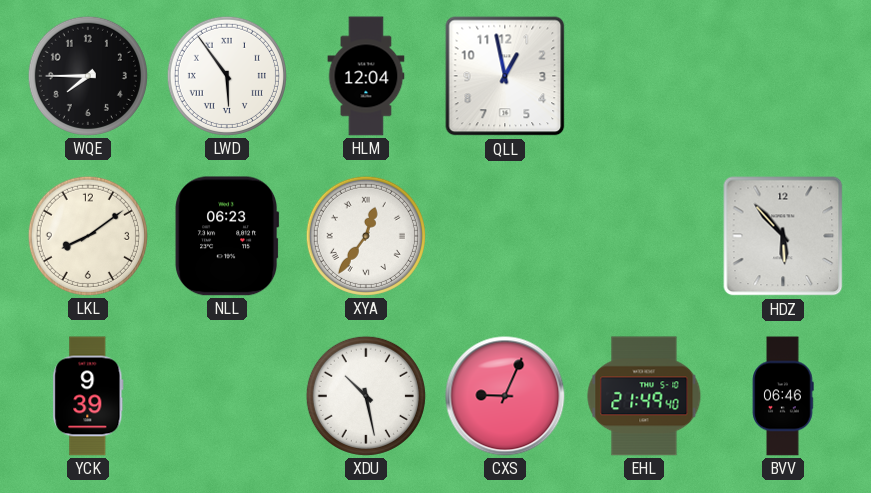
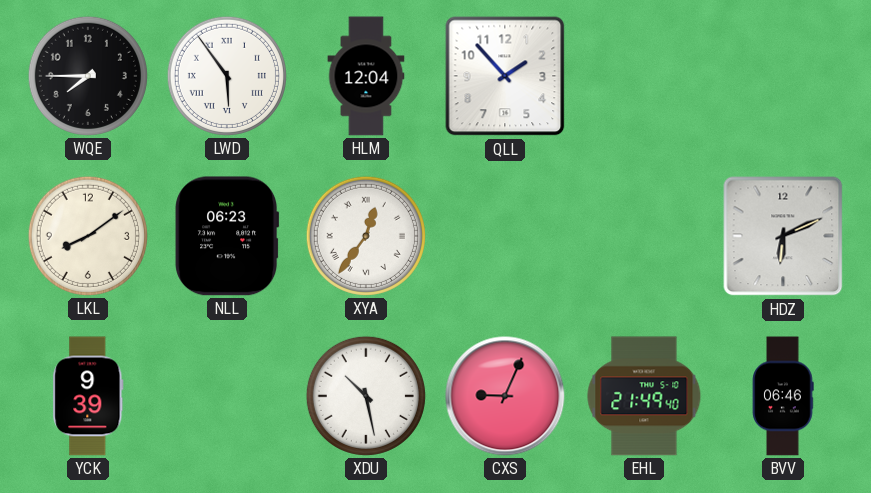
QLL: 12:58 -> 1:53
HDZ: 5:53 -> 6:11
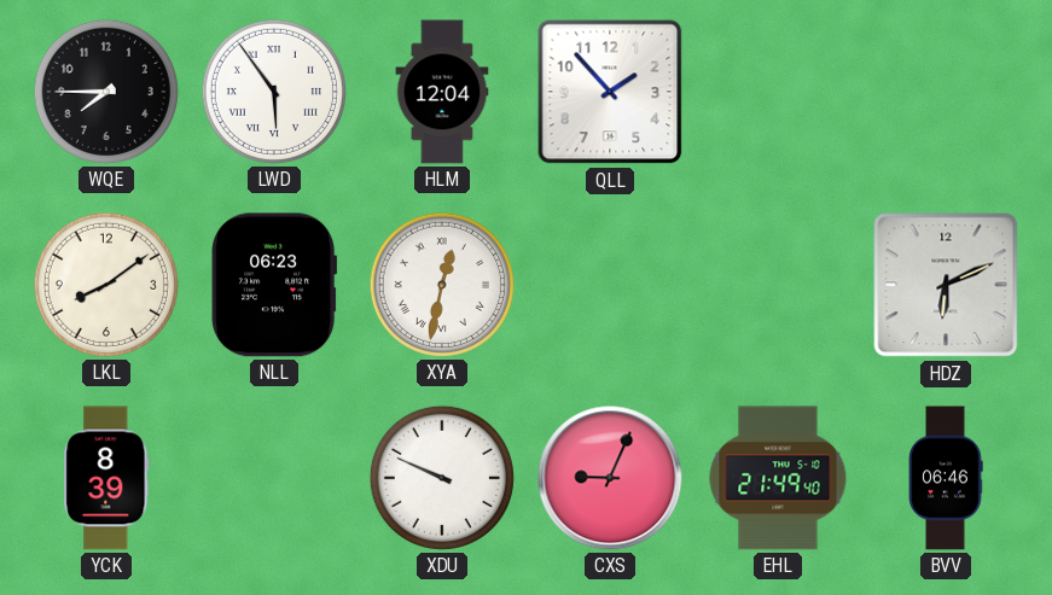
XYA: 12:36 -> 12:32
YCK: 9:39 -> 8:39
XDU: 10:28 -> 9:49
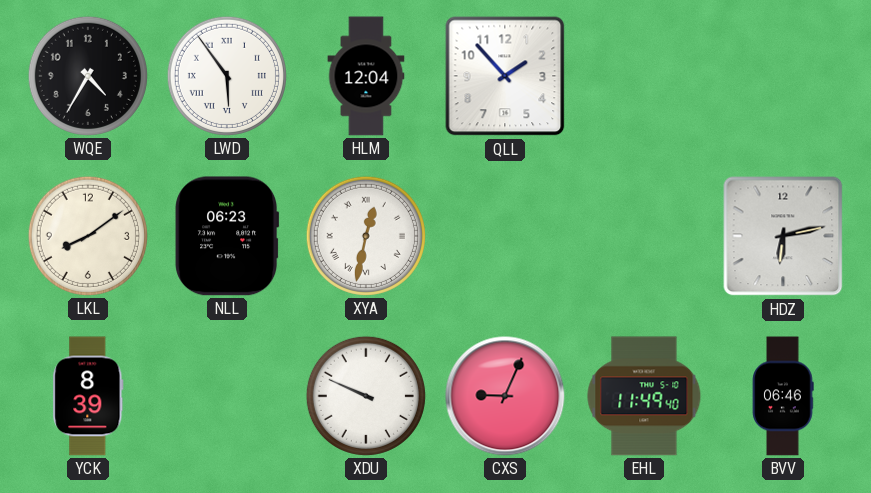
WQE: 7:45 -> 4:35
HDZ: 6:11 -> 6:13
EHL: 21:49 -> 11:49
